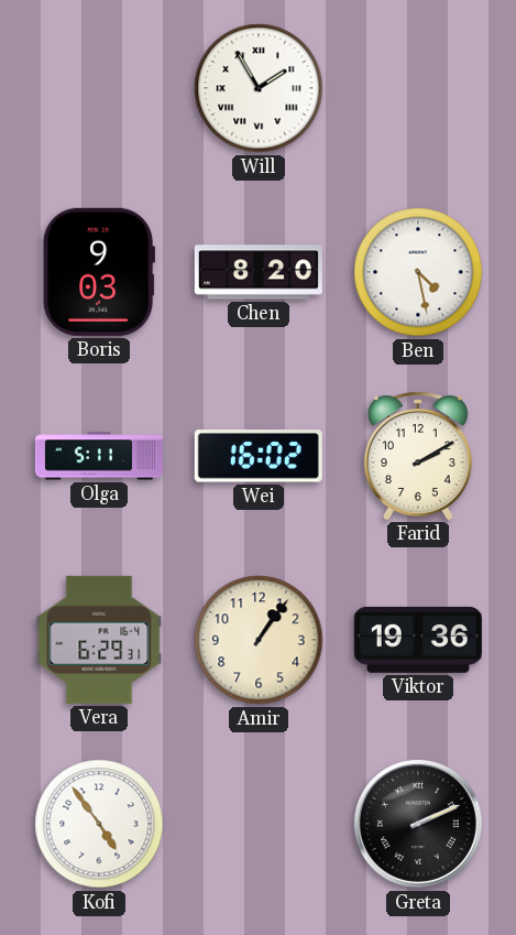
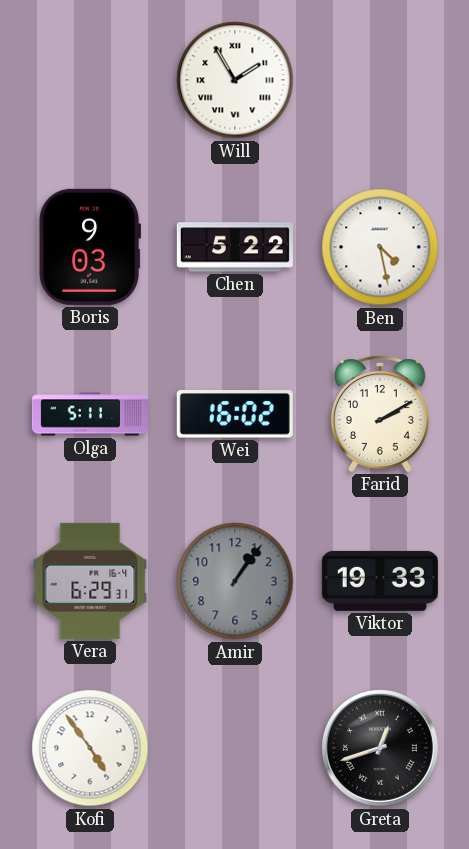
Chen: 8:20 -> 5:22
Amir dial: cream -> grey
Viktor: 19:36 -> 19:33
Greta: 2:11 -> 12:42
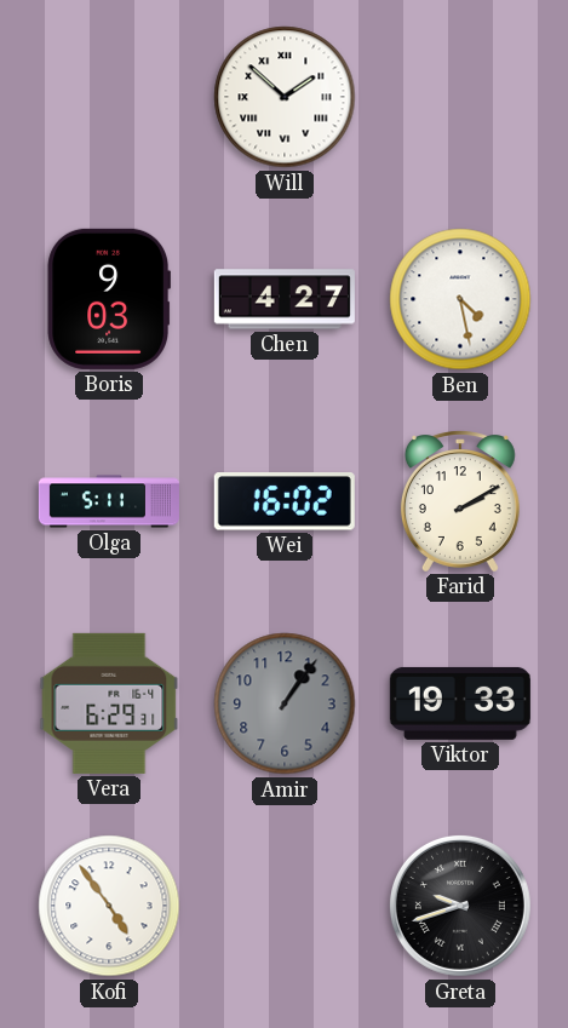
Will: 1:55 -> 1:52
Chen: 5:22 -> 4:27
Greta: 12:42 -> 9:42
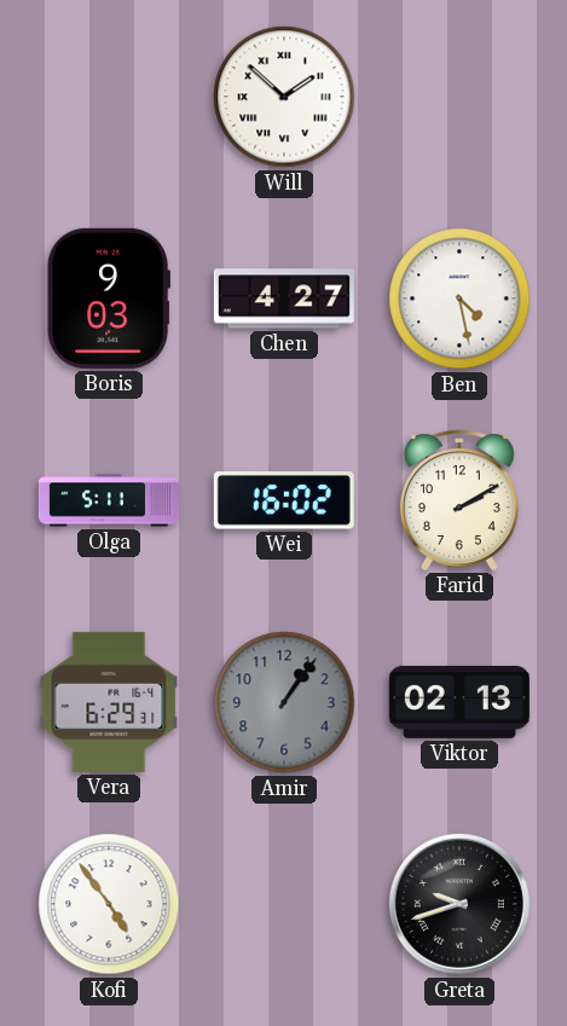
Viktor: 19:33 -> 02:13
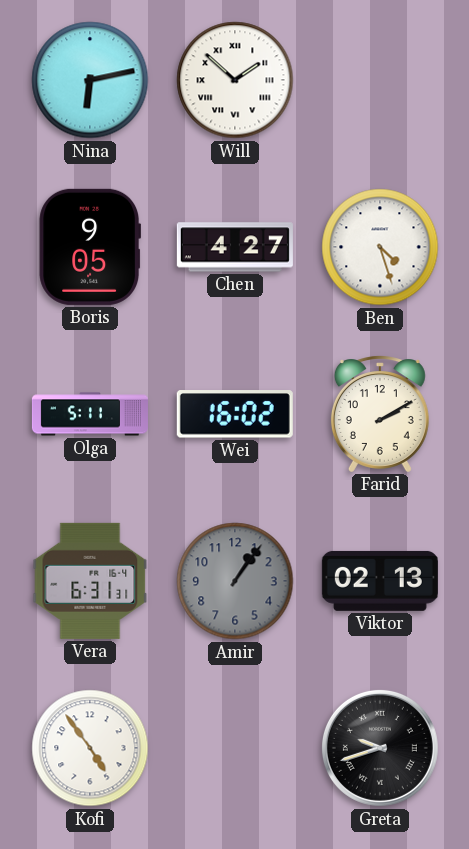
Nina: none -> 6:13
Boris: 9:03 -> 9:05
Ben: 4:28 -> 4:27
Vera: 6:29 -> 6:31
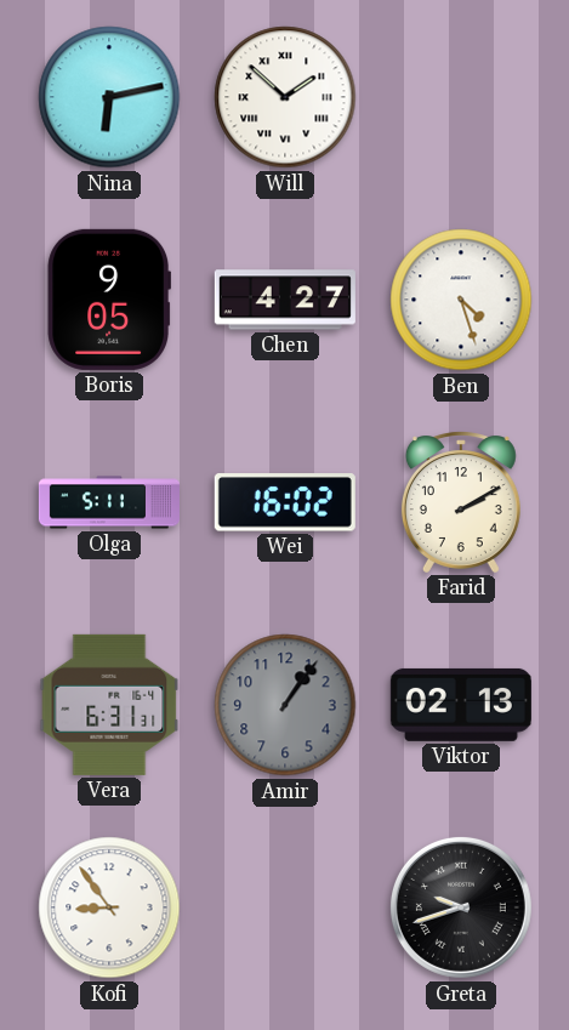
Kofi: 4:54 -> 8:54
